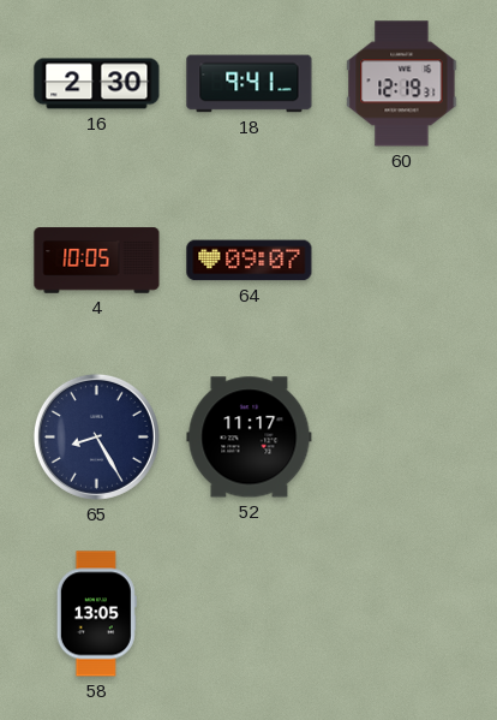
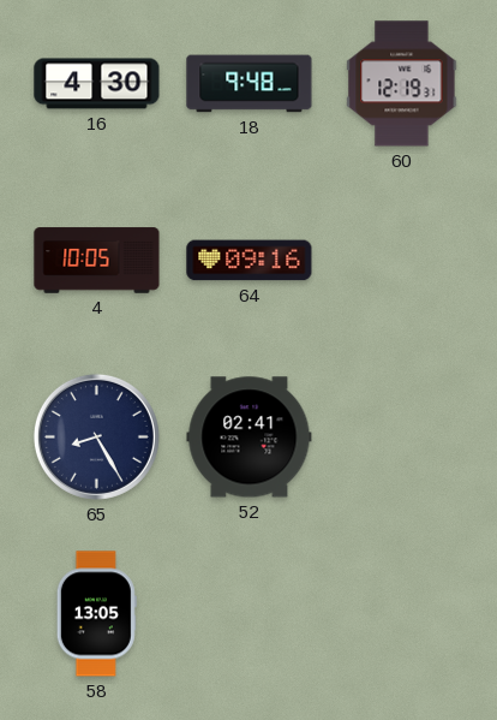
16: 2:30 -> 4:30
18: 9:41 -> 9:48
64: 09:07 -> 09:16
52: 11:17 -> 02:41
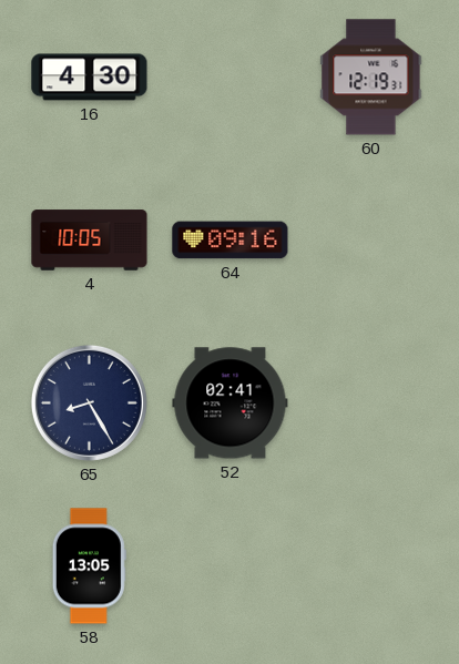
18: 9:48 -> none
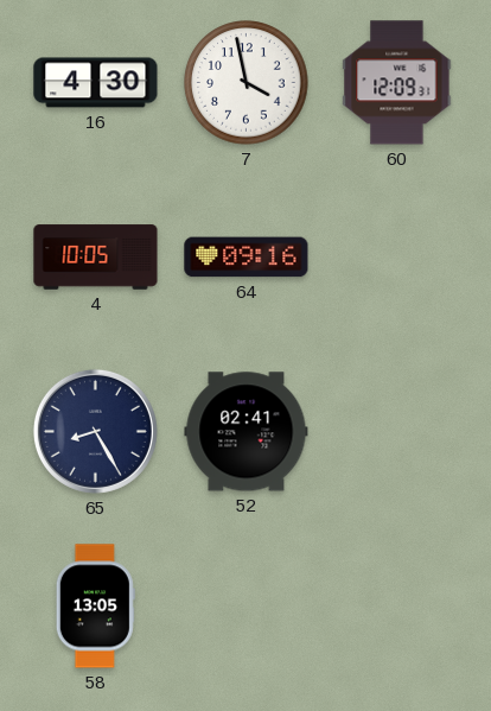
7: none -> 3:58
60: 12:19 -> 12:09
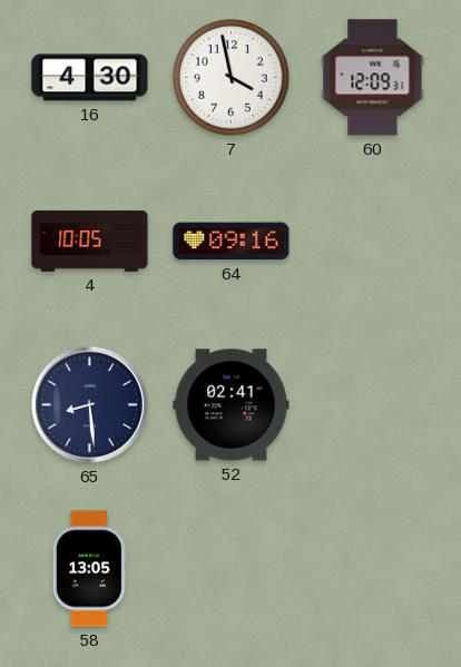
65: 8:25 -> 8:29
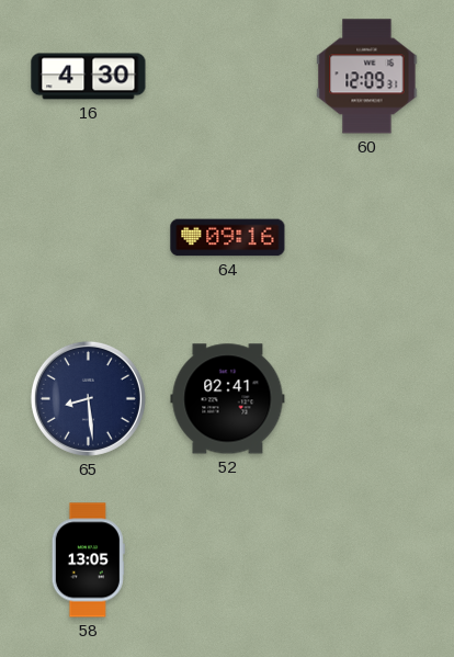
7: 3:58 -> none
4: 10:05 -> none
